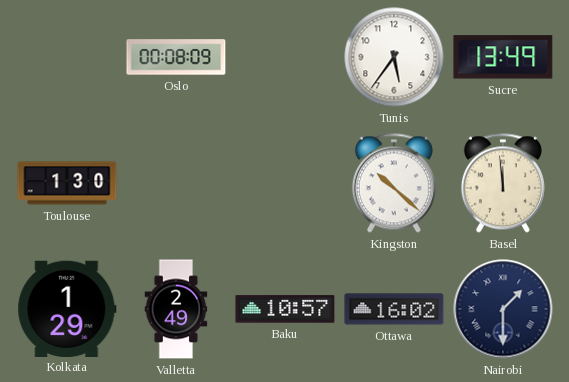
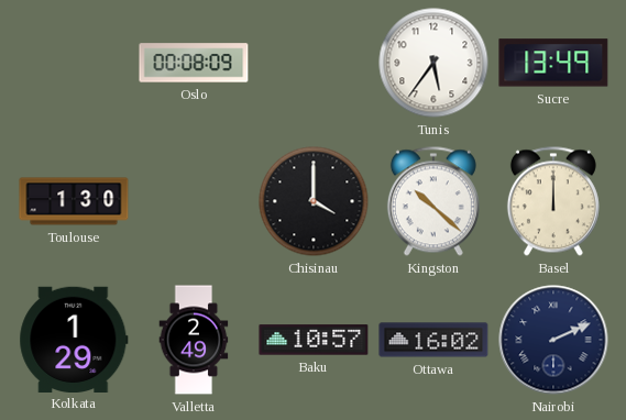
Chisinau: none -> 4:00
Basel: 11:59 -> 12:00
Nairobi: 1:30 -> 2:11
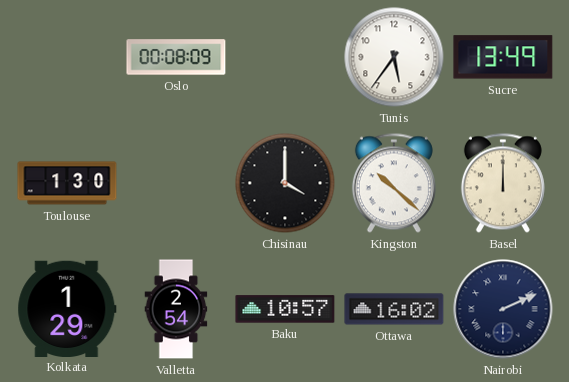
Valletta: 2:49 -> 2:54
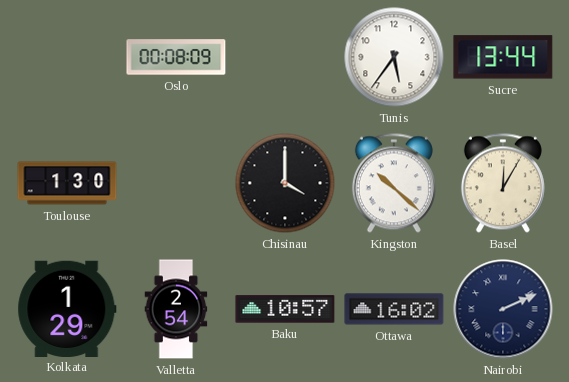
Sucre: 13:49 -> 13:44
Basel: 12:00 -> 12:05
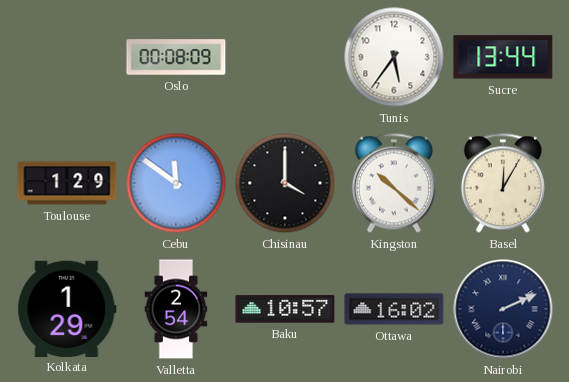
Toulouse: 1:30 -> 1:29
Cebu: none -> 11:51
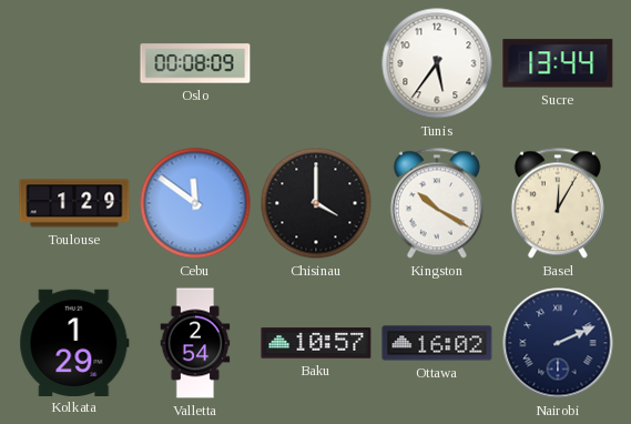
Kingston: 10:22 -> 10:20
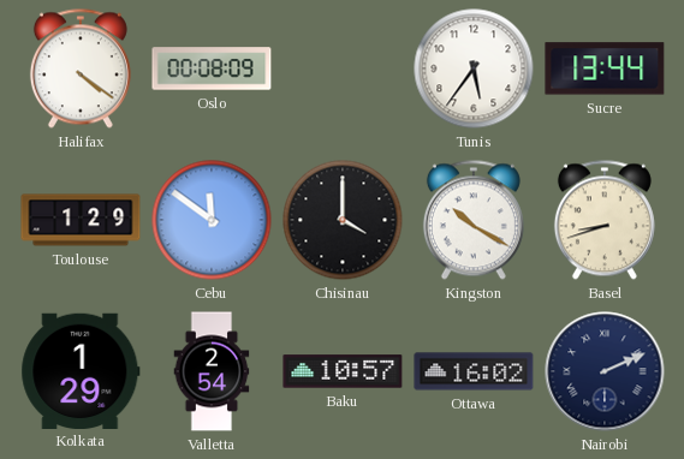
Halifax: none -> 4:21
Basel: 12:05 -> 8:42
